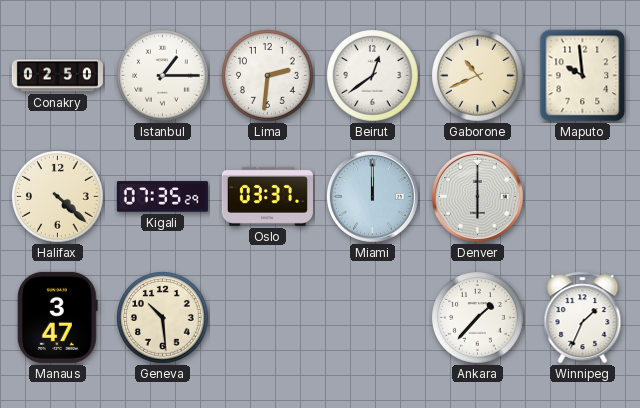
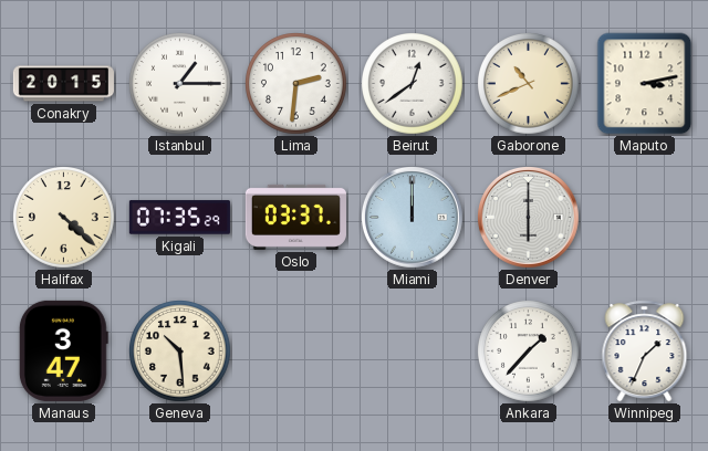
Conakry: 02:50 -> 20:15
Maputo: 9:59 -> 3:13
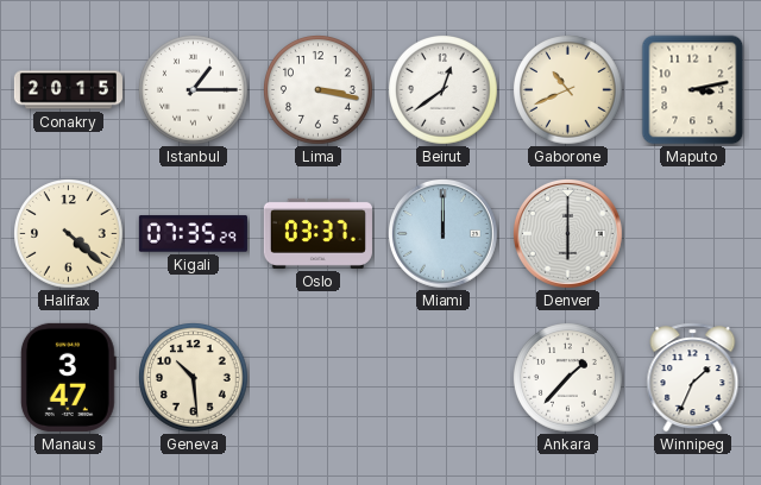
Lima: 2:31 -> 3:17
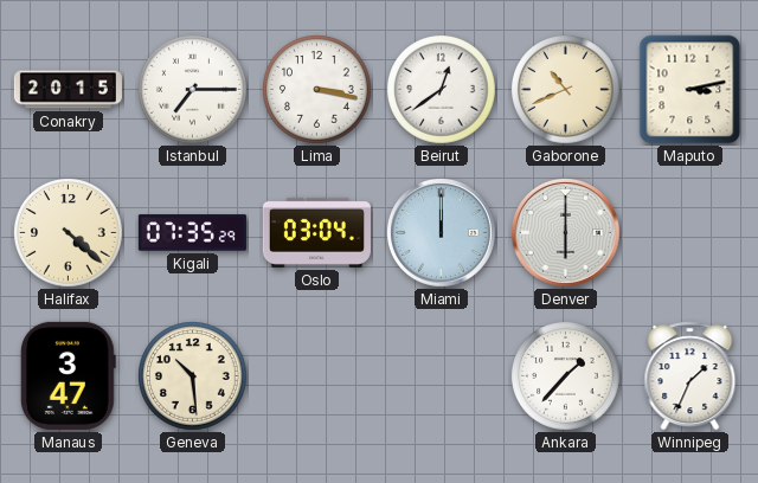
Istanbul: 1:15 -> 7:15
Oslo: 03:37 -> 03:04
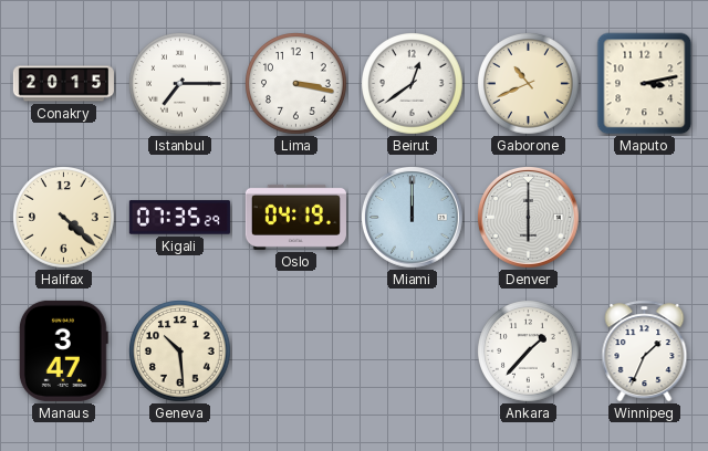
Oslo: 03:04 -> 04:19
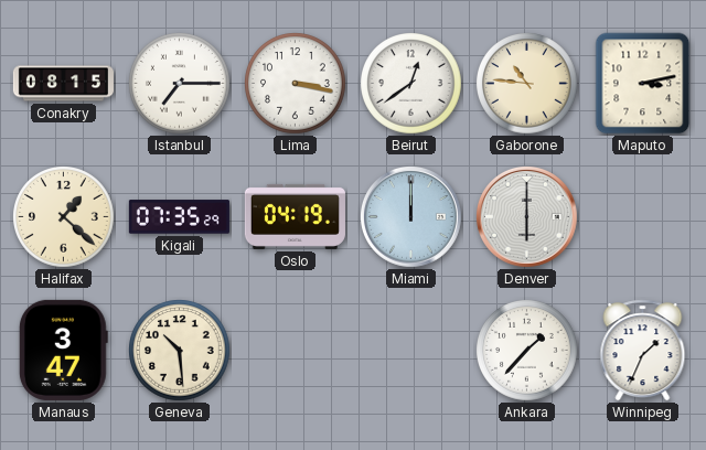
Conakry: 20:15 -> 08:15
Gaborone: 10:41 -> 10:46
Halifax: 4:22 -> 1:22
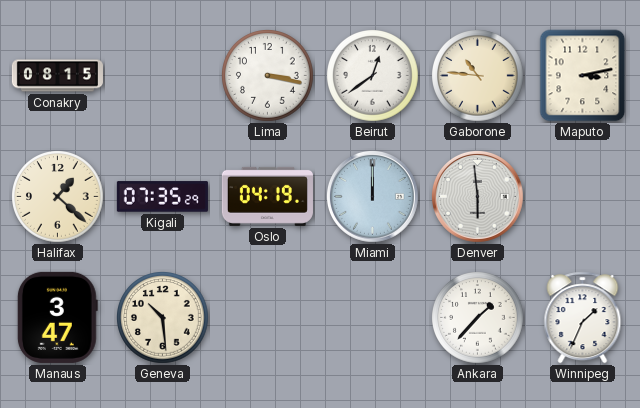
Istanbul: 7:15 -> none
Denver: 6:00 -> 5:59
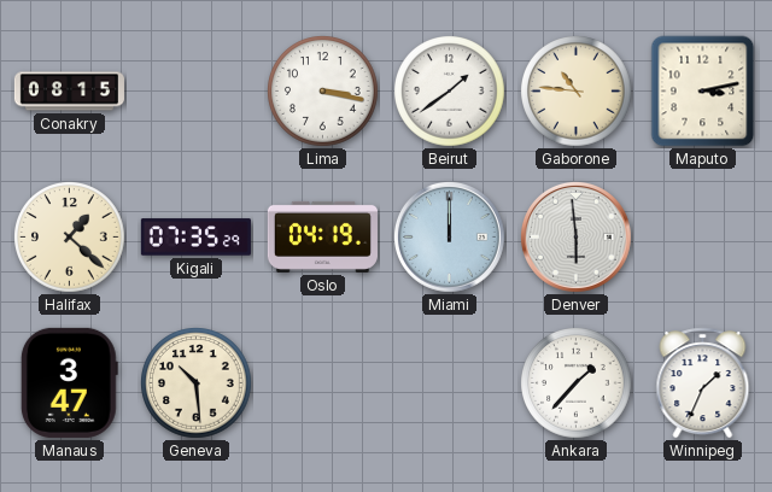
Beirut: 12:39 -> 1:39
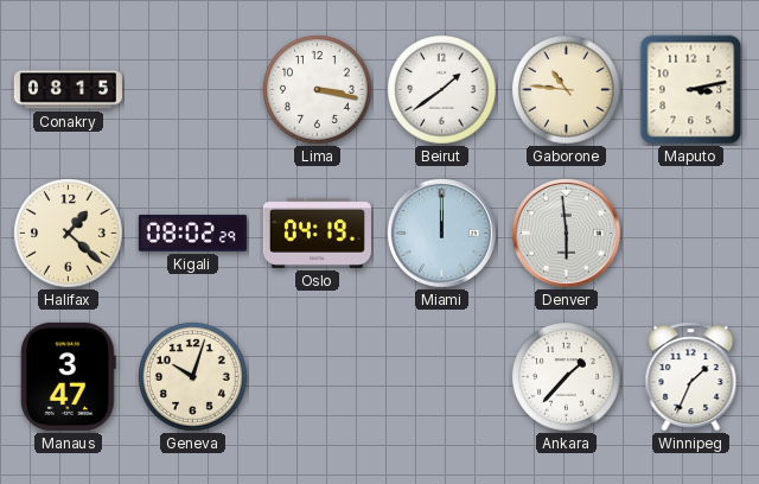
Kigali: 07:35 -> 08:02
Geneva: 10:29 -> 10:03
